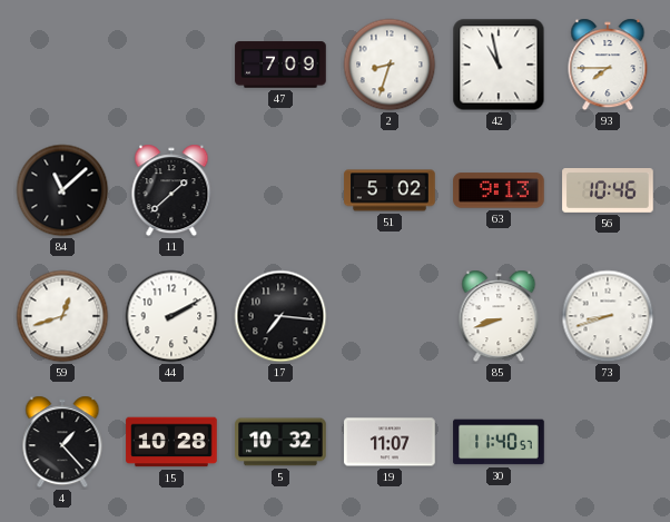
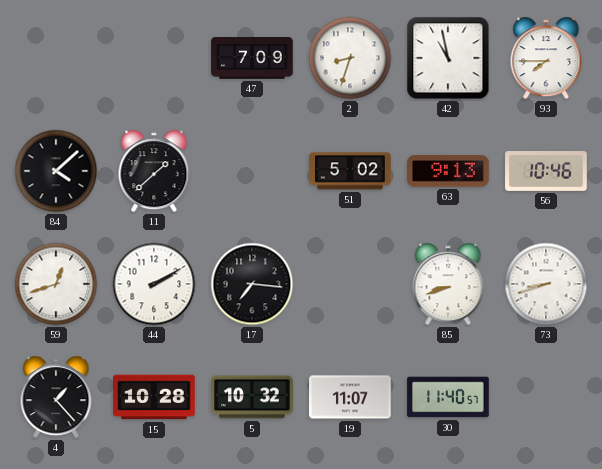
84: 11:08 -> 4:08
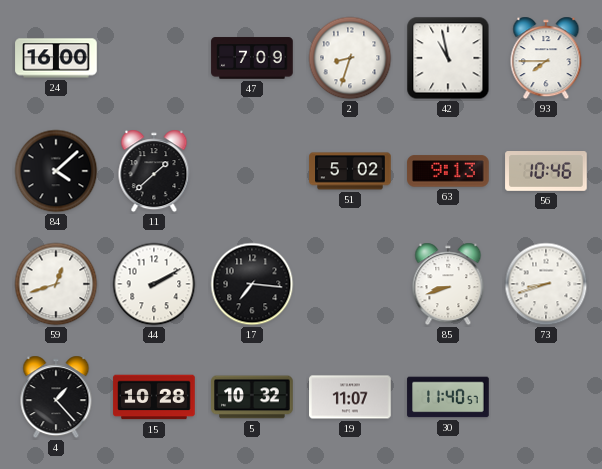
24: none -> 16:00
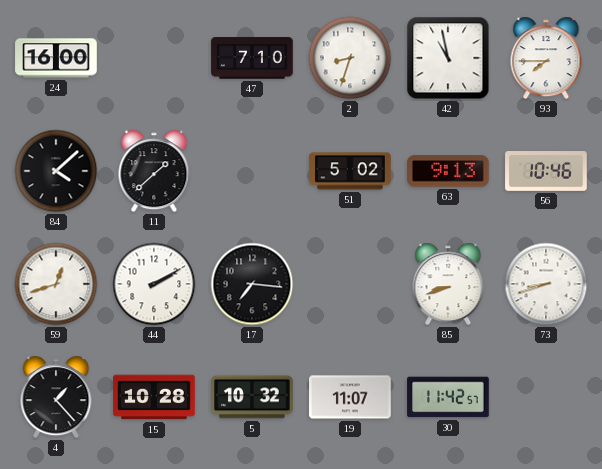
47: 7:09 -> 7:10
30: 11:40 -> 11:42
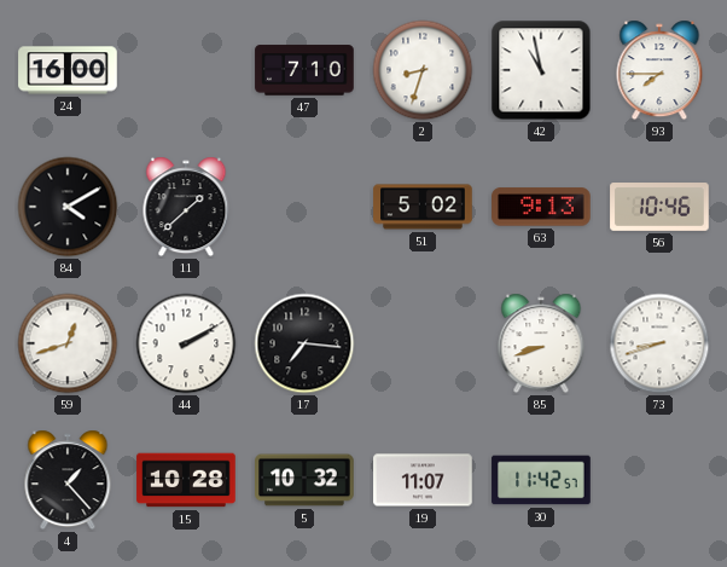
84: 4:08 -> 4:10
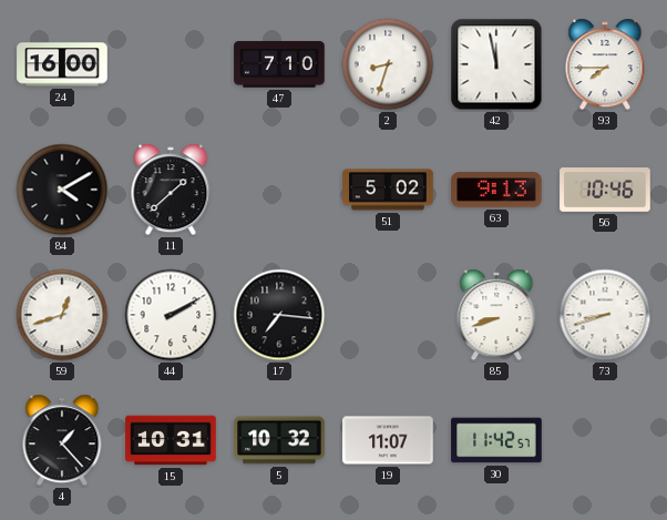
42: 10:58 -> 11:58
15: 10:28 -> 10:31
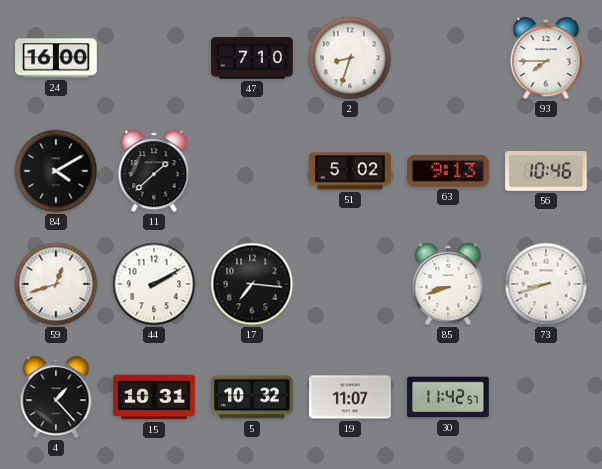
42: 11:58 -> none
